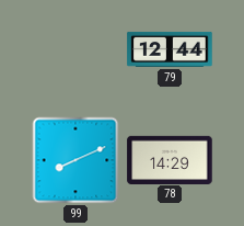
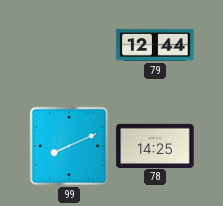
78: 14:29 -> 14:25
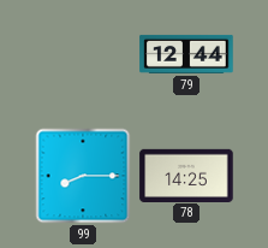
99: 8:11 -> 8:15
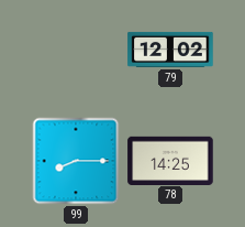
79: 12:44 -> 12:02
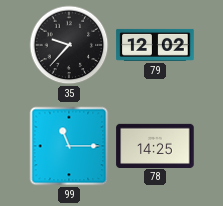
35: none -> 9:37
99: 8:15 -> 11:15
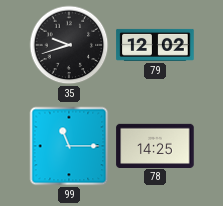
35: 9:37 -> 9:42
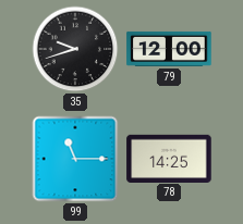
79: 12:02 -> 12:00
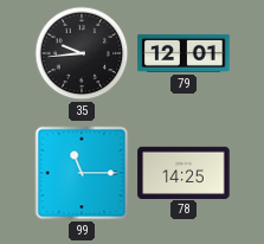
35: 9:42 -> 9:44
79: 12:00 -> 12:01
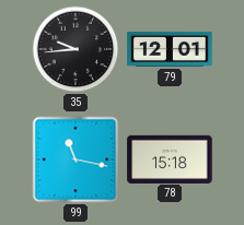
99: 11:15 -> 11:17
78: 14:25 -> 15:18
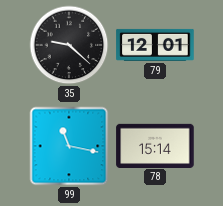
35: 9:44 -> 9:22
78: 15:18 -> 15:14
